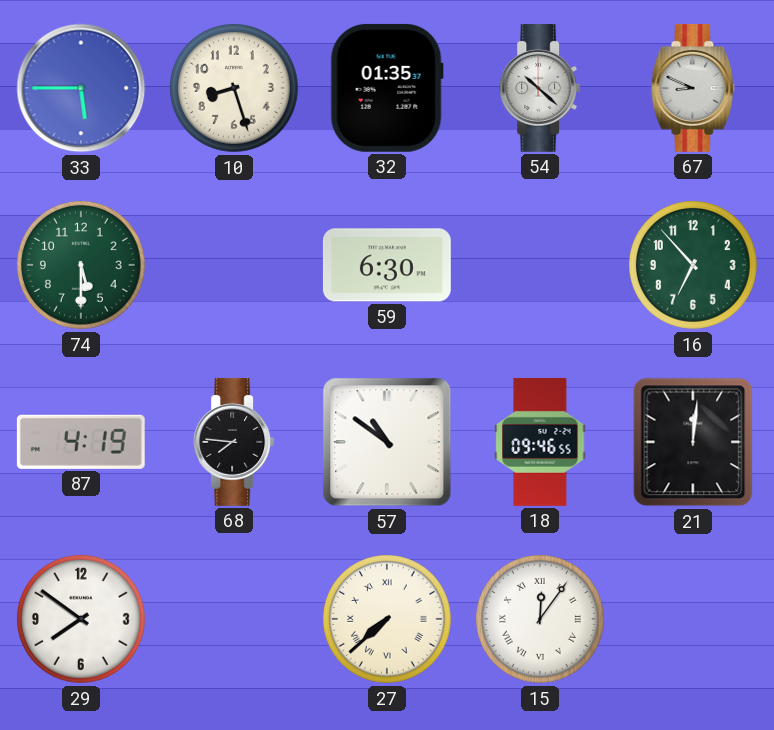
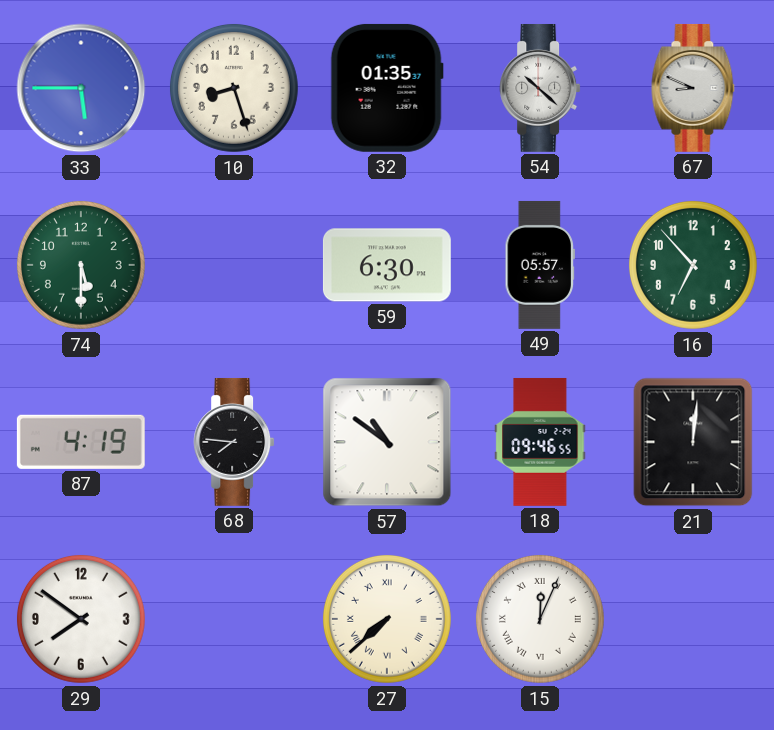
49: none -> 05:57
15: 12:06 -> 12:04
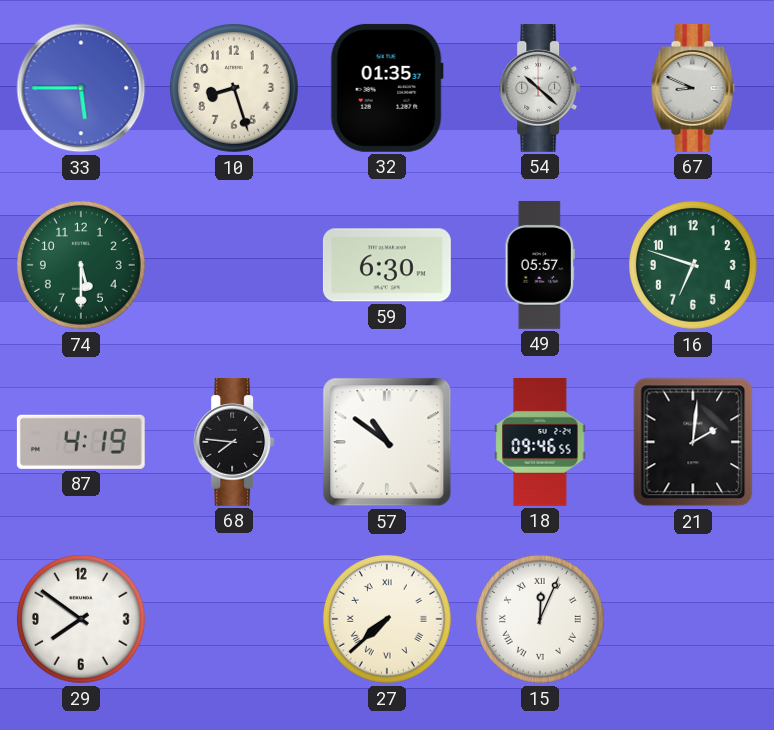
16: 6:53 -> 6:48
21: 12:01 -> 2:01
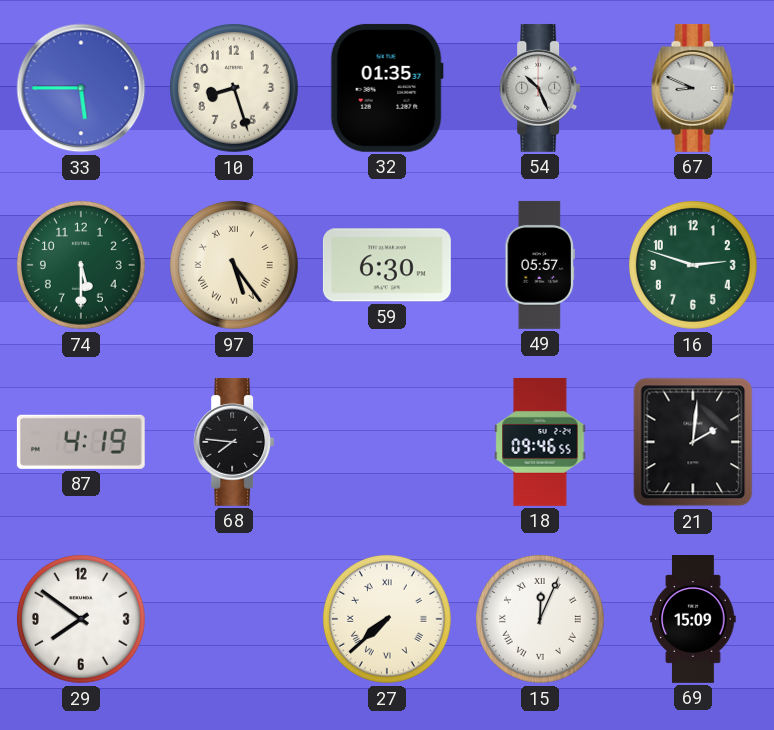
54: 10:22 -> 10:26
97: none -> 5:24
16: 6:48 -> 2:48
57: 10:51 -> none
69: none -> 15:09
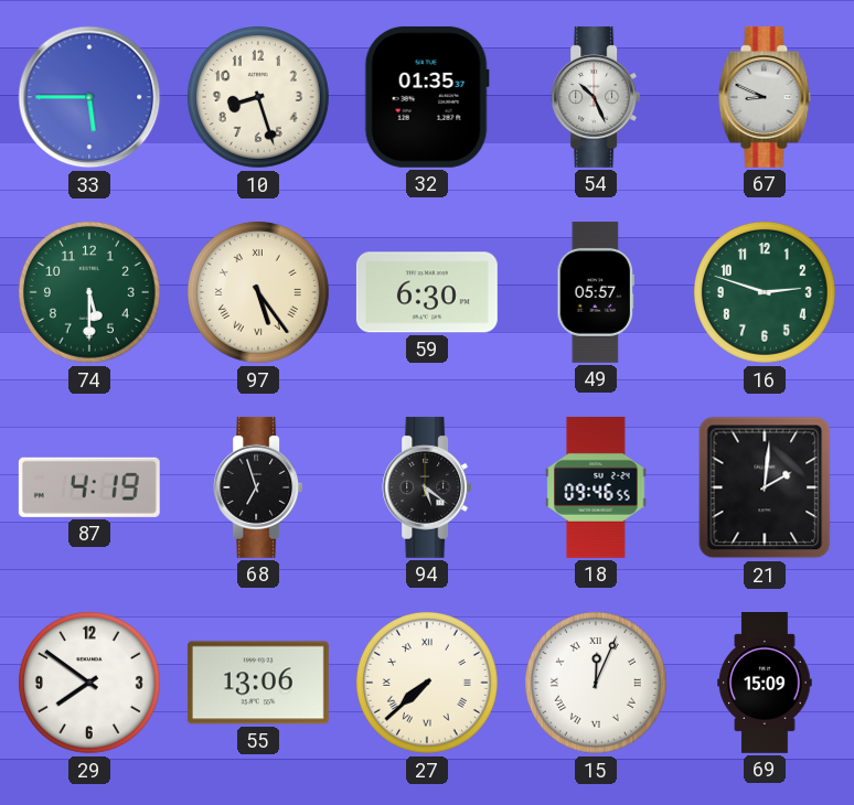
68: 7:46 -> 6:57
94: none -> 5:21
55: none -> 13:06
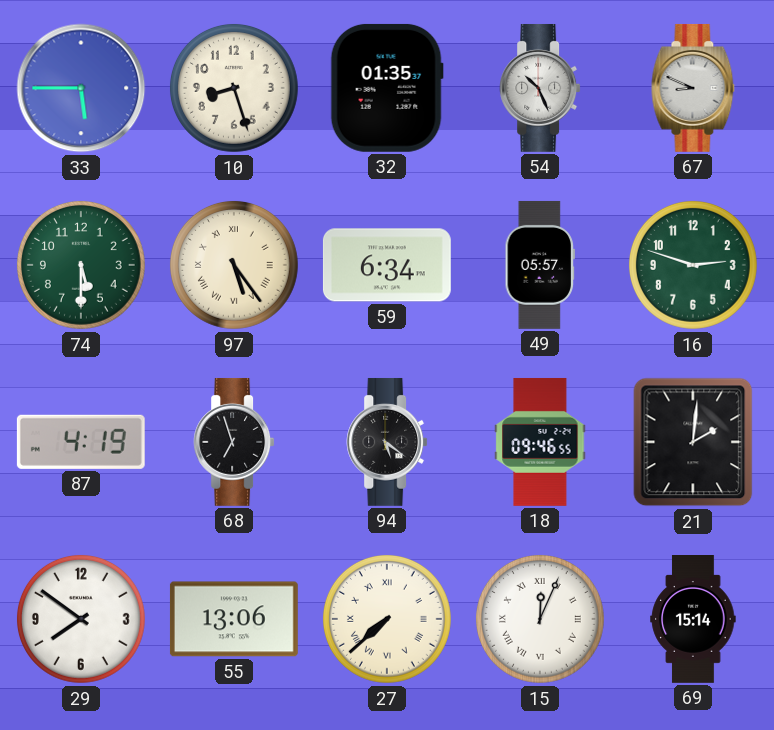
59: 6:30 -> 6:34
69: 15:09 -> 15:14
